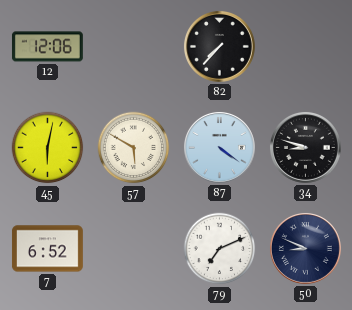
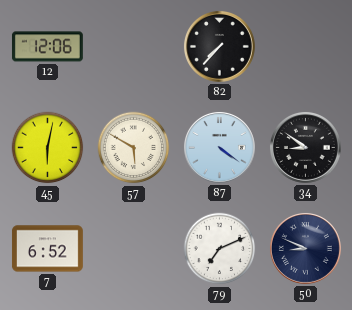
34: 8:48 -> 8:51
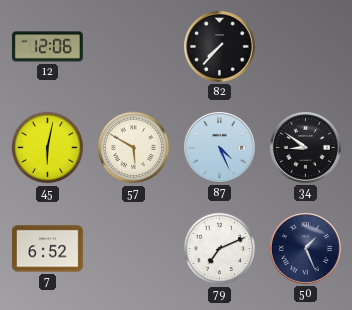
87: 4:21 -> 4:26
50: 8:49 -> 1:26
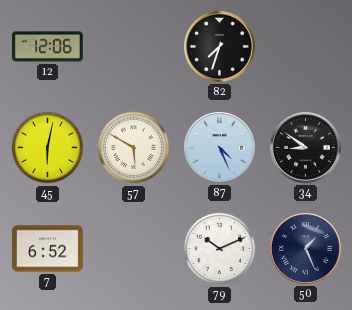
82: 7:37 -> 7:33
79: 7:11 -> 10:11
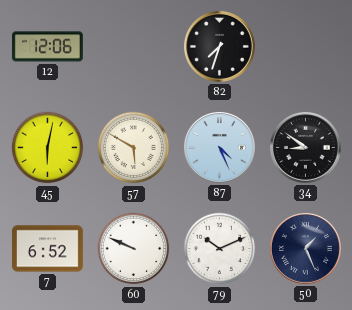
60: none -> 9:49
